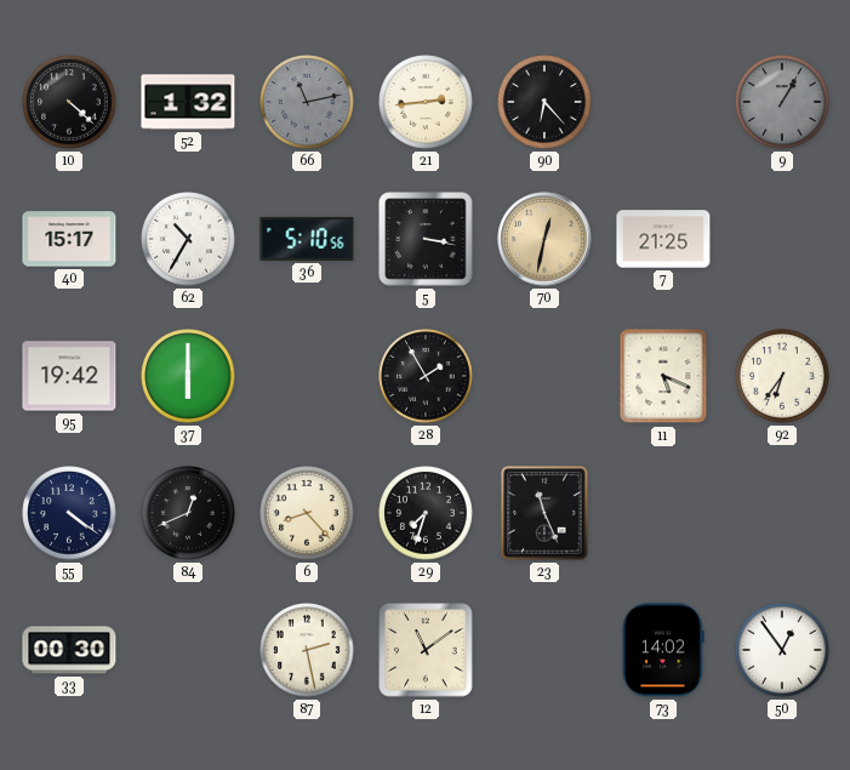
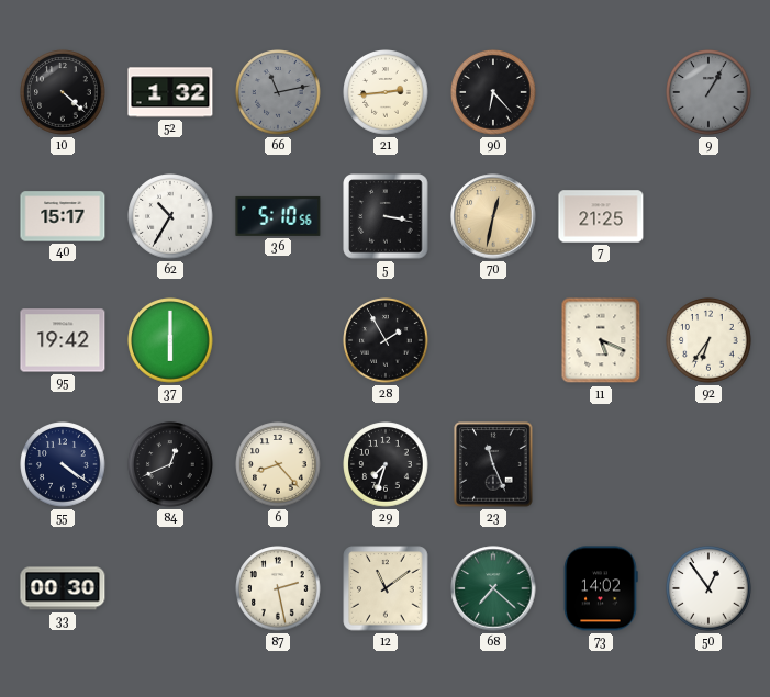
68: none -> 7:22
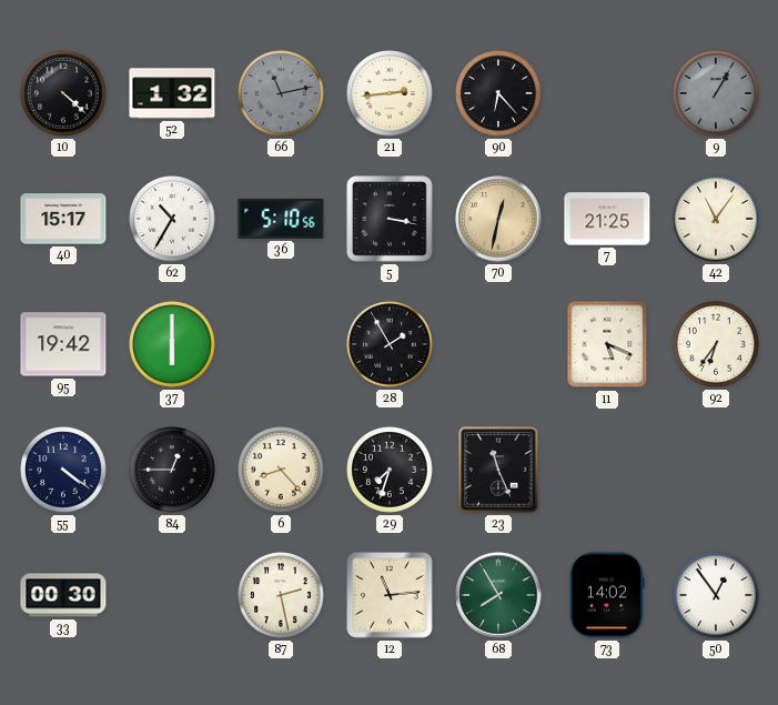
42: none -> 11:06
84: 12:41 -> 12:45
12: 11:09 -> 11:14
68: 7:22 -> 7:55
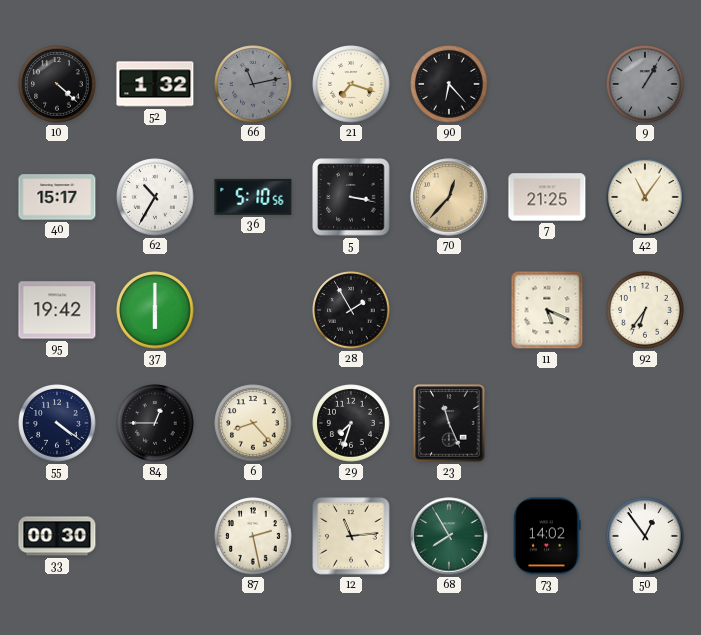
21: 2:44 -> 7:18
70: 12:32 -> 12:37
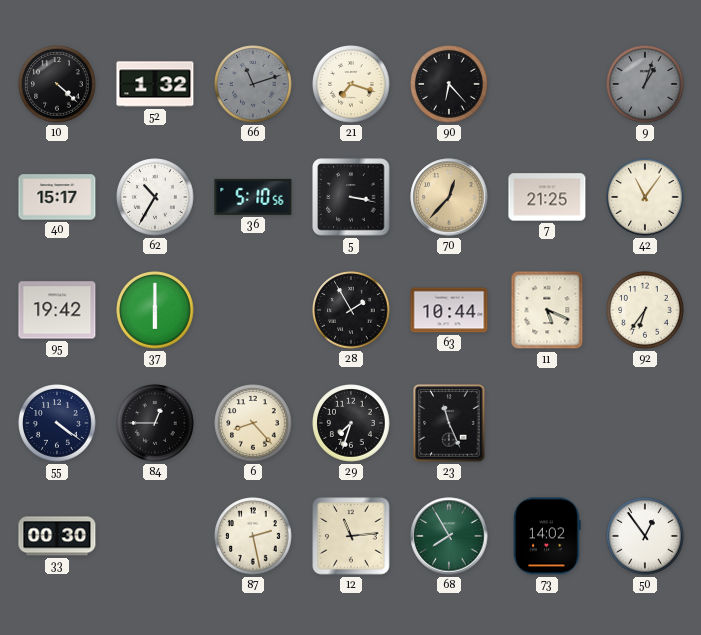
66: 11:13 -> 11:12
9: 1:05 -> 1:03
63: none -> 10:44
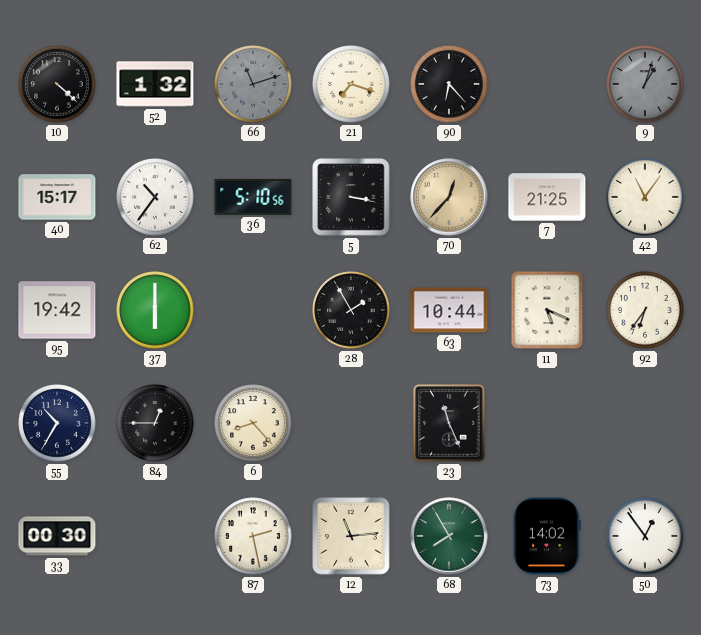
62: 10:35 -> 10:36
55: 4:21 -> 10:35
29: 7:33 -> none
